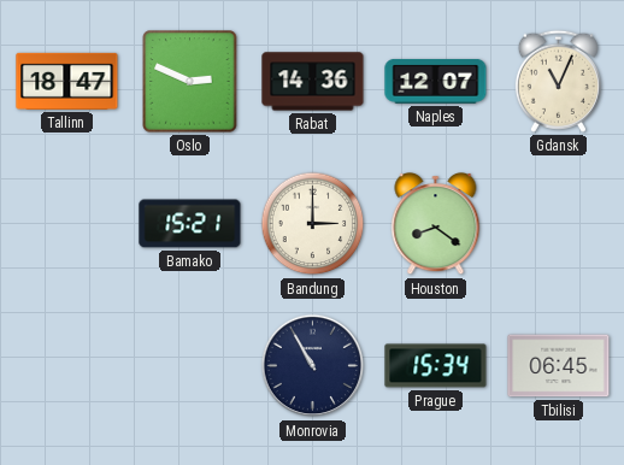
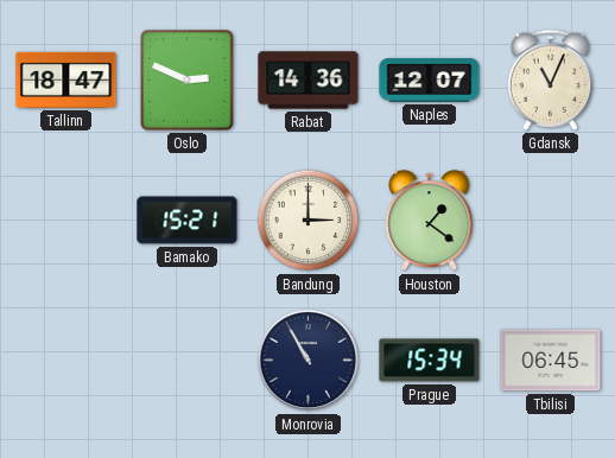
Houston: 8:21 -> 1:21
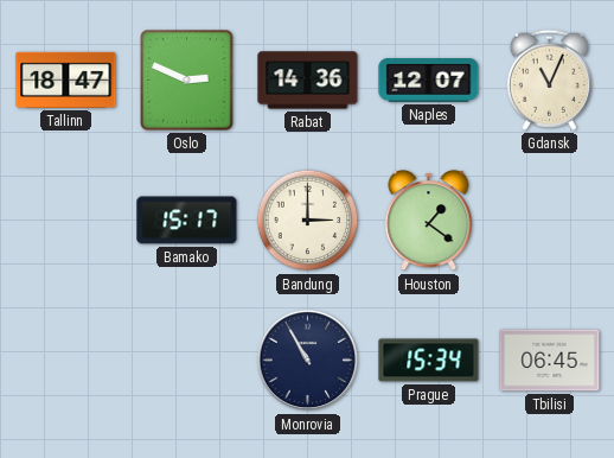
Bamako: 15:21 -> 15:17
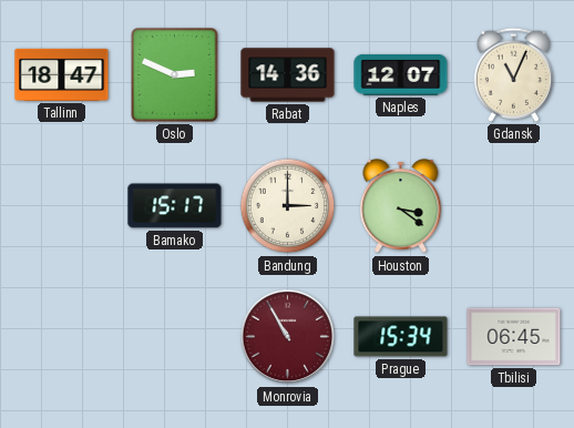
Houston: 1:21 -> 3:21
Monrovia dial: navy -> burgundy
